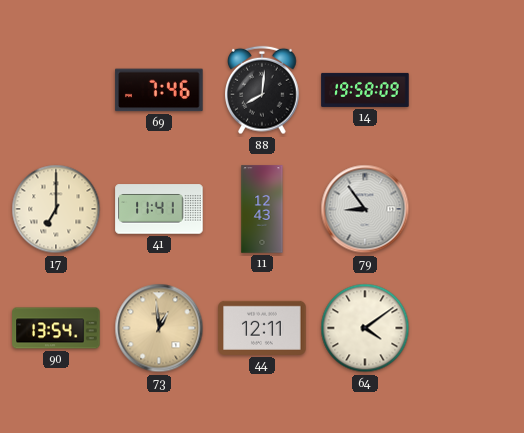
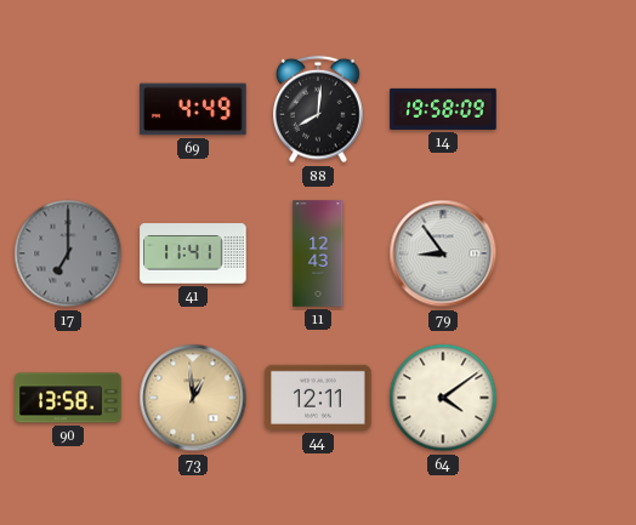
69: 7:46 -> 4:49
17 dial: cream -> grey
90: 13:54 -> 13:58
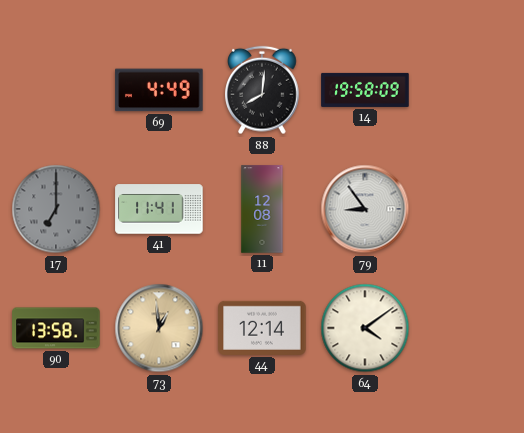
11: 12:43 -> 12:08
44: 12:11 -> 12:14
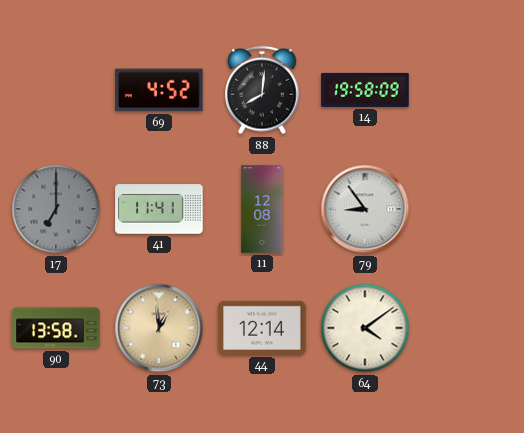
69: 4:49 -> 4:52
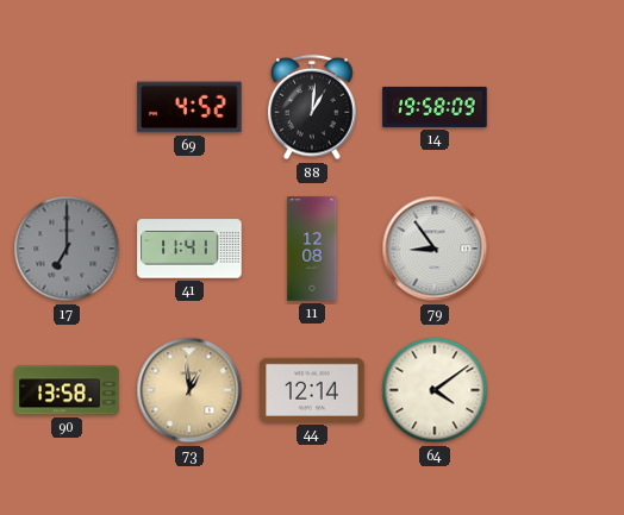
88: 8:01 -> 1:01
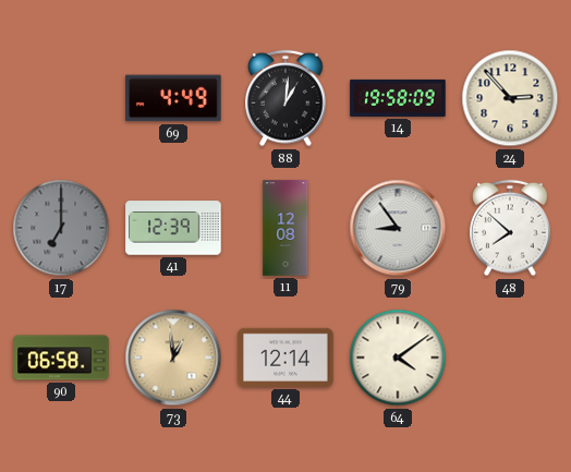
69: 4:52 -> 4:49
24: none -> 2:53
41: 11:41 -> 12:39
48: none -> 7:52
90: 13:58 -> 06:58
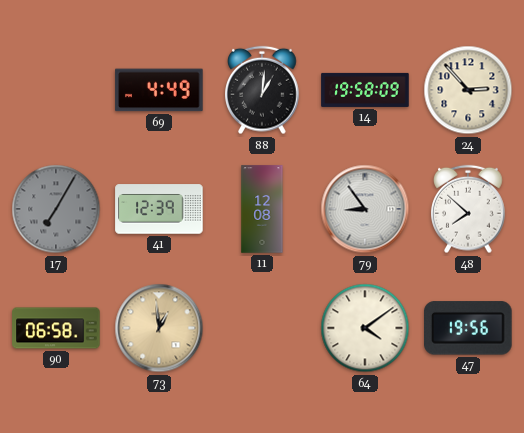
17: 7:00 -> 7:05
44: 12:14 -> none
47: none -> 19:56
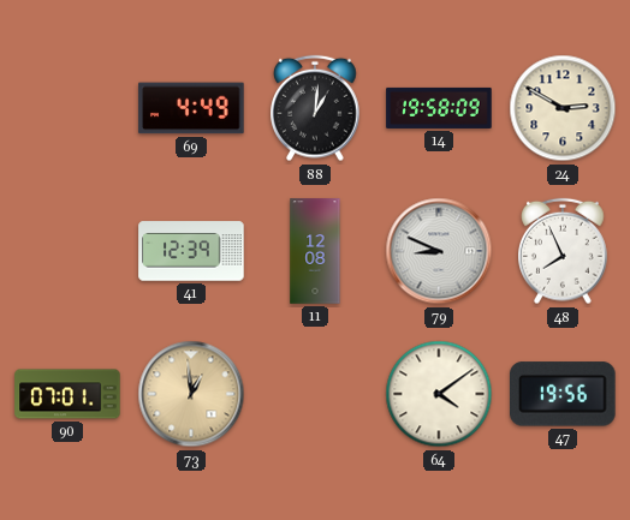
24: 2:53 -> 2:50
17: 7:05 -> none
79: 8:54 -> 8:49
48: 7:52 -> 7:56
90: 06:58 -> 07:01
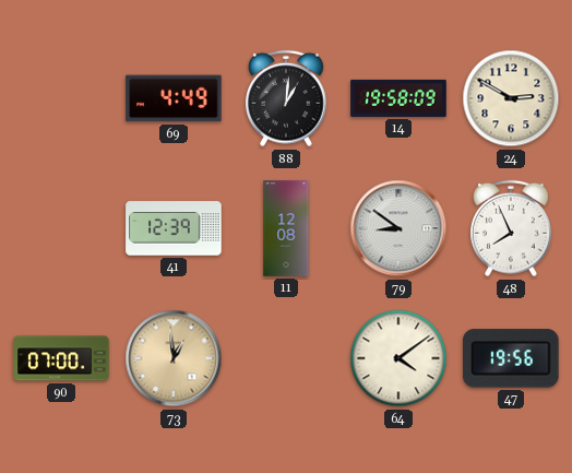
79: 8:49 -> 8:51
90: 07:01 -> 07:00
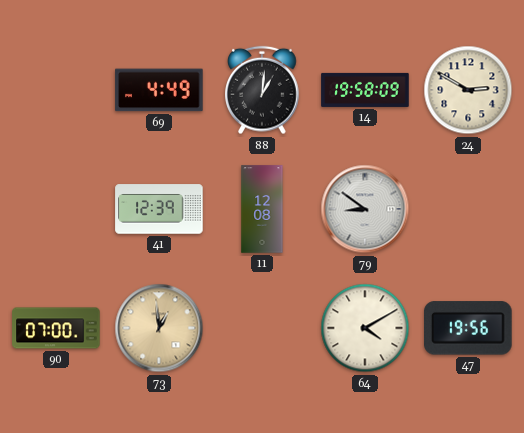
48: 7:56 -> none
64: 4:09 -> 4:10
